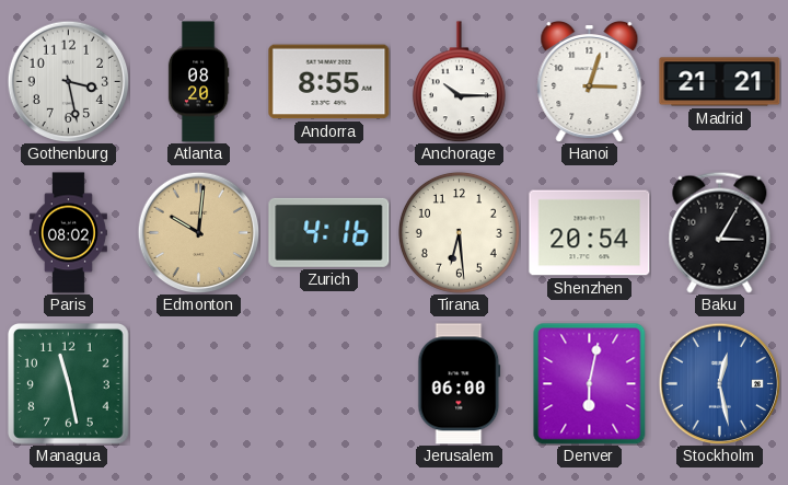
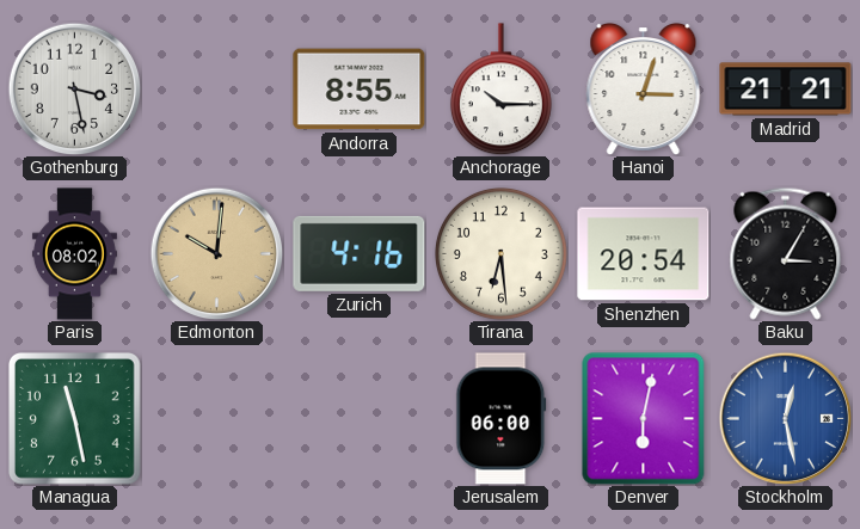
Atlanta: 08:20 -> none
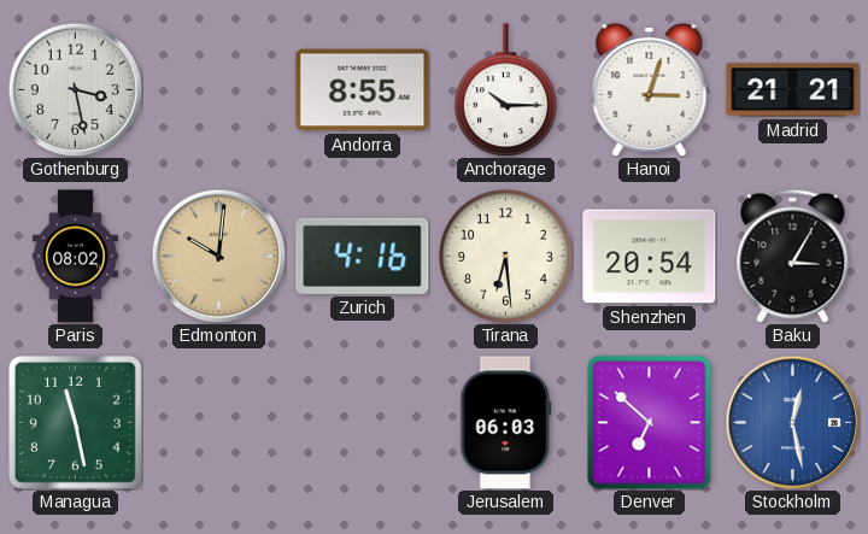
Jerusalem: 06:00 -> 06:03
Denver: 6:02 -> 6:52
